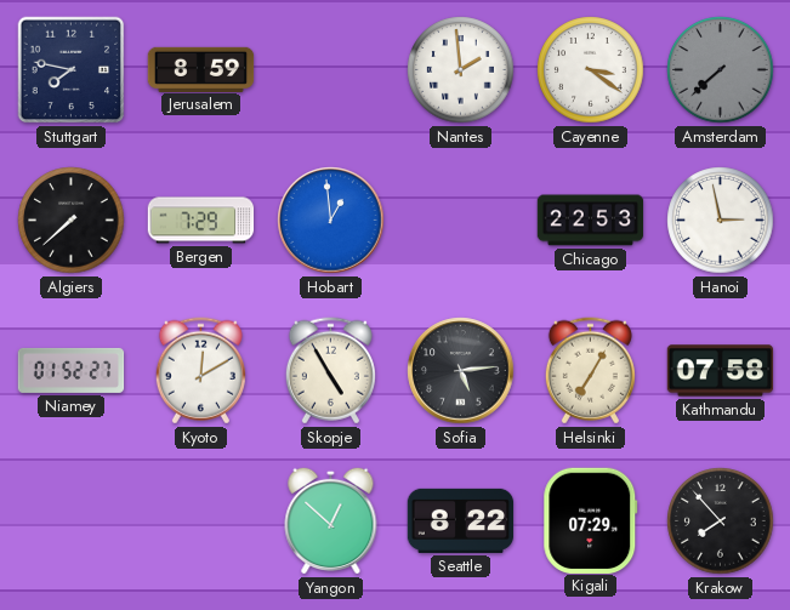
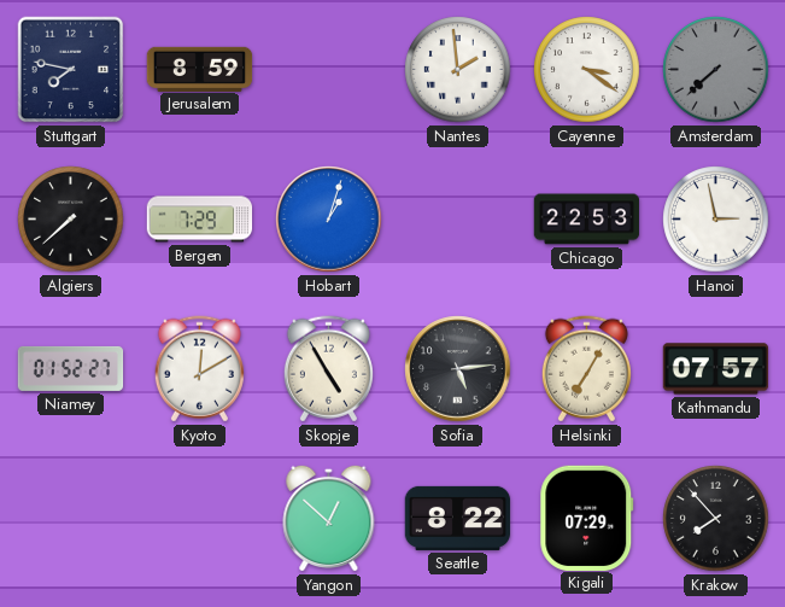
Hobart: 12:59 -> 1:03
Kathmandu: 07:58 -> 07:57
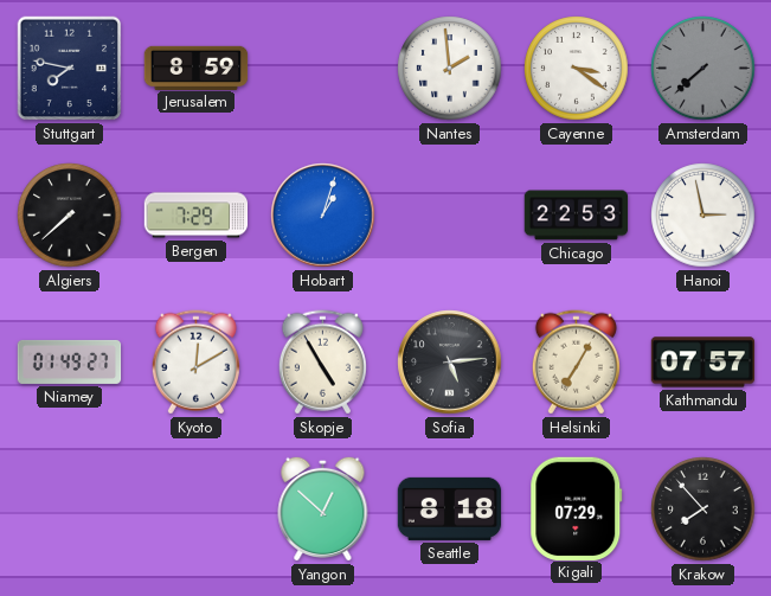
Niamey: 01:52 -> 01:49
Seattle: 8:22 -> 8:18
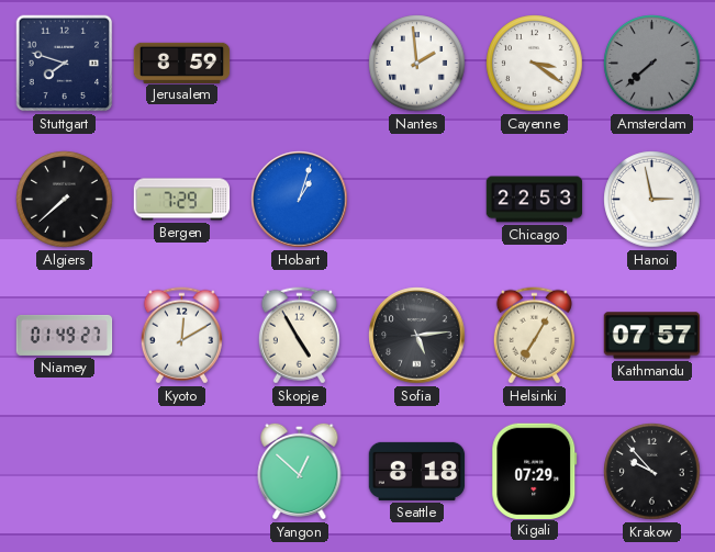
Stuttgart: 7:47 -> 7:48
Krakow: 7:53 -> 9:53
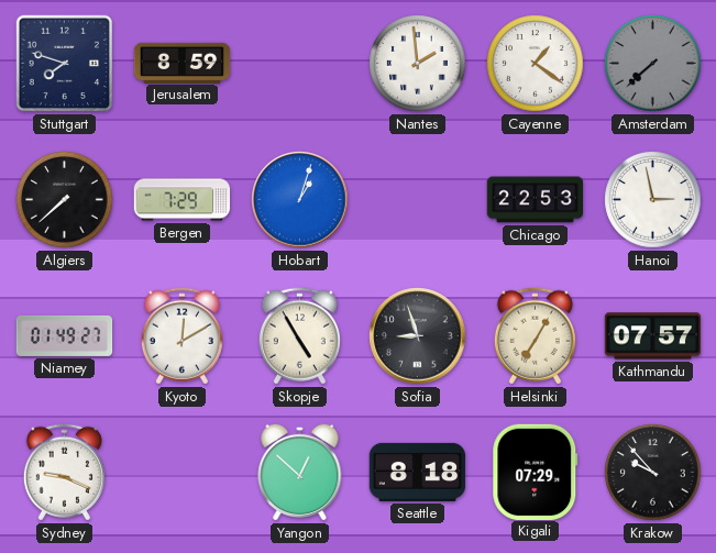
Cayenne: 3:21 -> 1:21
Sofia: 5:14 -> 8:57
Sydney: none -> 9:19
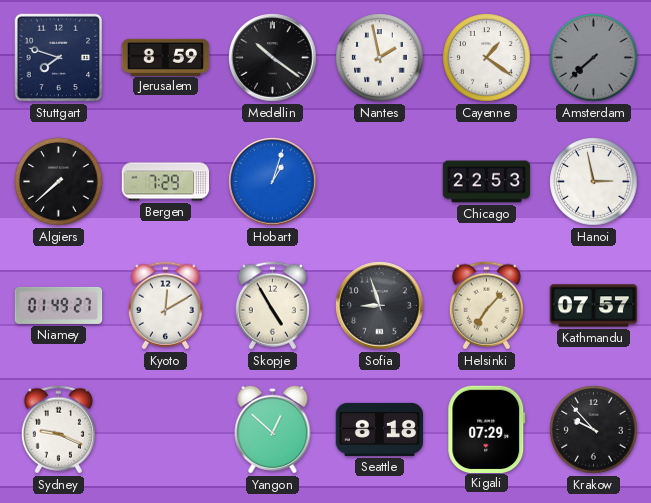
Medellin: none -> 10:21
Nantes: 1:59 -> 1:58
Helsinki: 7:05 -> 7:07
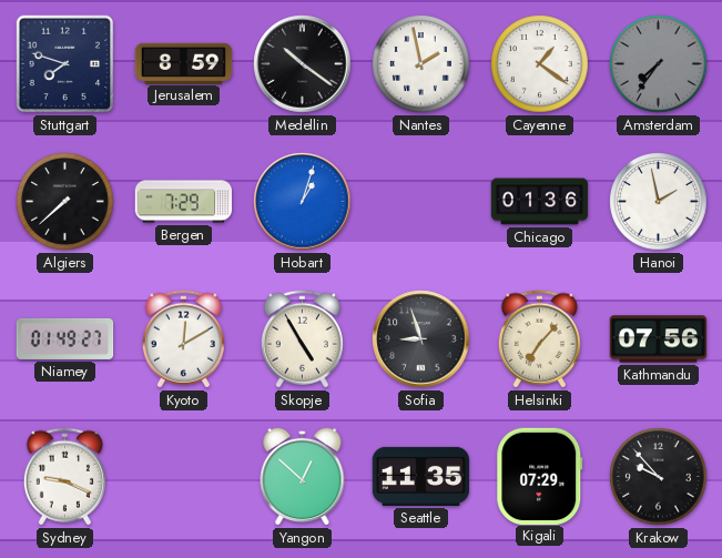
Amsterdam: 7:38 -> 7:36
Chicago: 22:53 -> 01:36
Hanoi: 2:58 -> 1:58
Kathmandu: 07:57 -> 07:56
Seattle: 8:18 -> 11:35
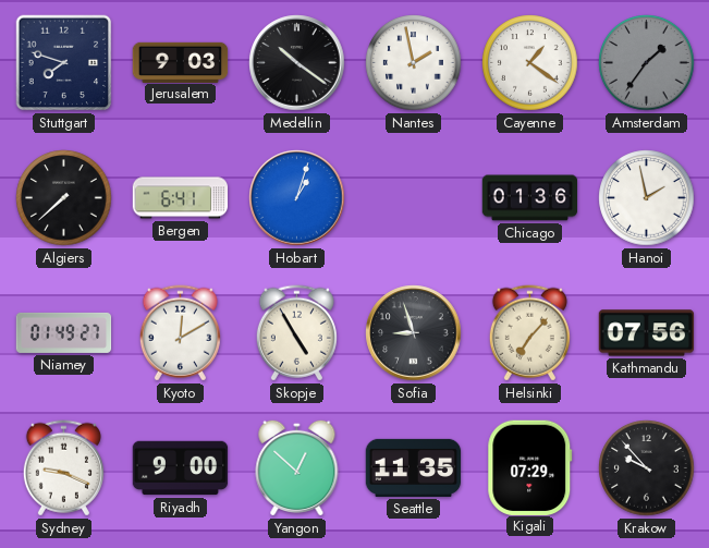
Jerusalem: 8:59 -> 9:03
Amsterdam: 7:36 -> 1:36
Bergen: 7:29 -> 6:41
Riyadh: none -> 9:00
